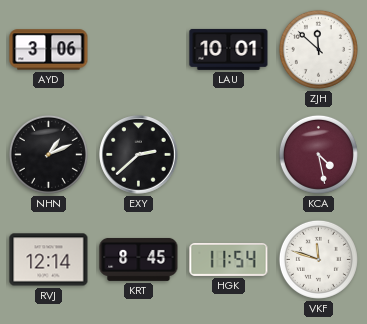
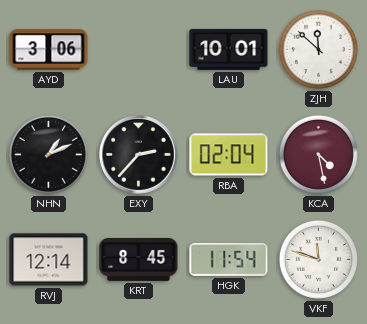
EXY: 2:38 -> 2:37
RBA: none -> 02:04
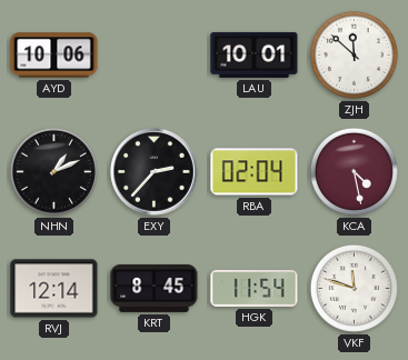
AYD: 3:06 -> 10:06
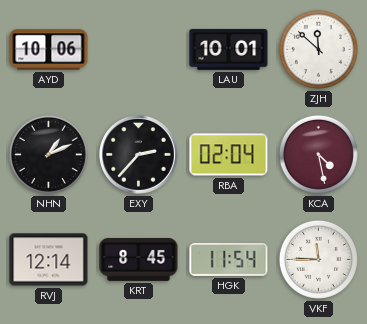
VKF: 11:48 -> 11:45
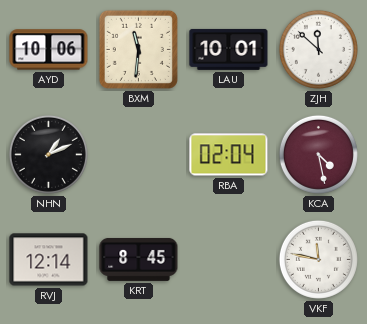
BXM: none -> 11:31
EXY: 2:37 -> none
HGK: 11:54 -> none
VKF: 11:45 -> 11:47
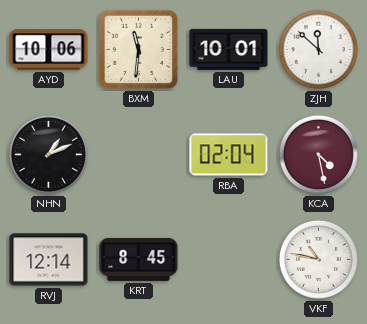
VKF: 11:47 -> 10:47
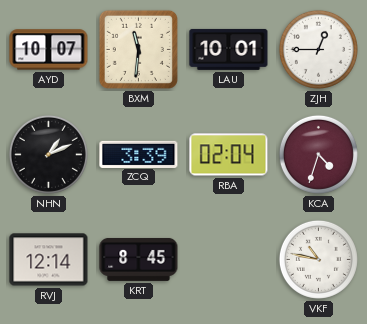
AYD: 10:06 -> 10:07
ZJH: 11:52 -> 12:45
ZCQ: none -> 3:39
KCA: 4:28 -> 4:33
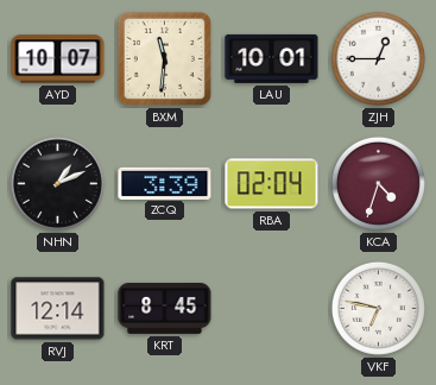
VKF: 10:47 -> 6:47
